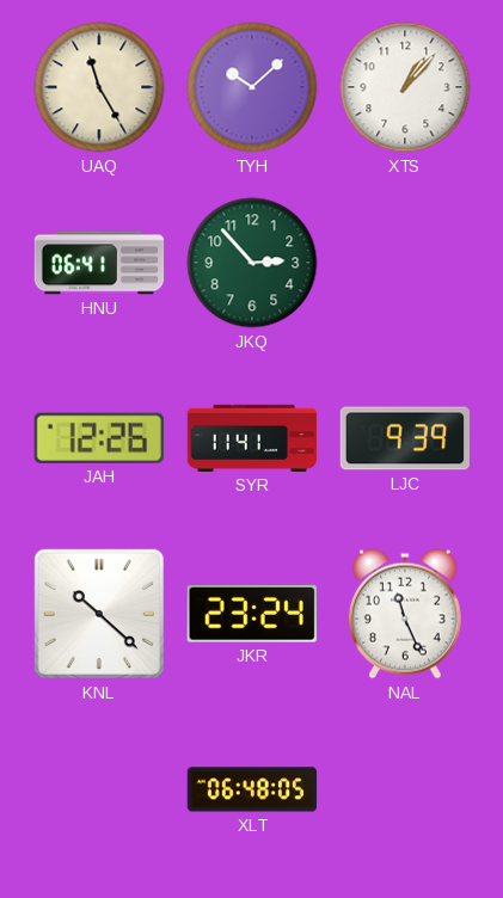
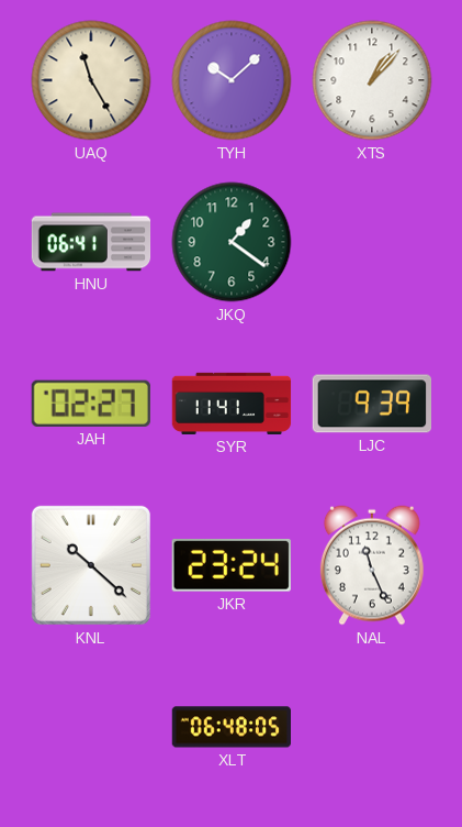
JKQ: 2:53 -> 1:21
JAH: 12:26 -> 02:27
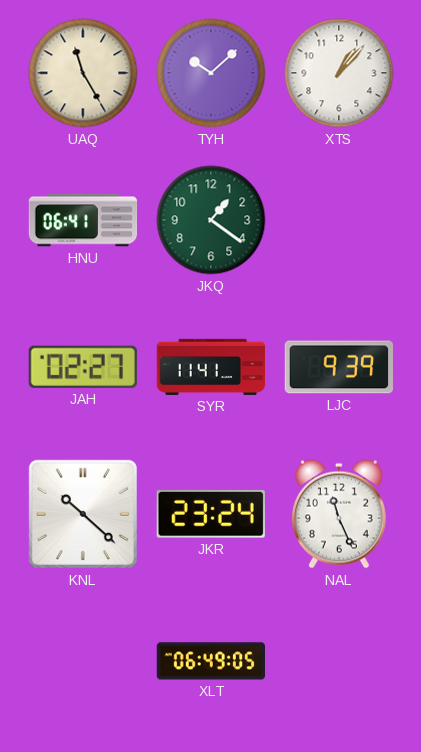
XLT: 06:48 -> 06:49
